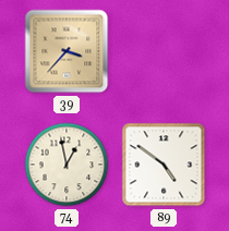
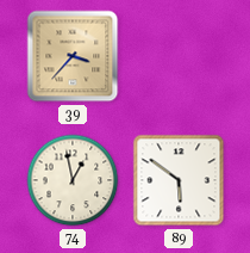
89: 4:51 -> 5:51
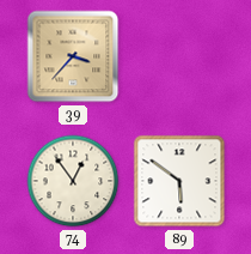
74: 12:58 -> 12:54
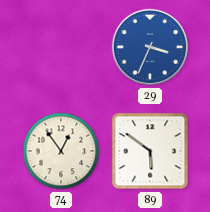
39: 3:37 -> none
29: none -> 3:34
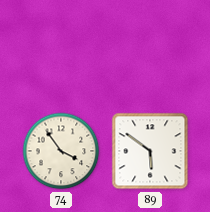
29: 3:34 -> none
74: 12:54 -> 3:54
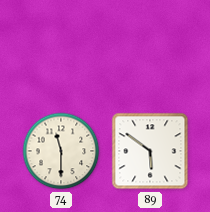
74: 3:54 -> 11:30
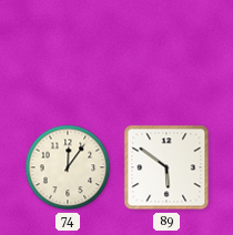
74: 11:30 -> 12:06
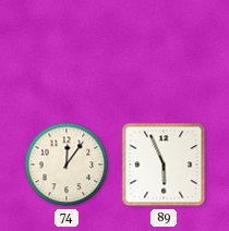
89: 5:51 -> 5:56
